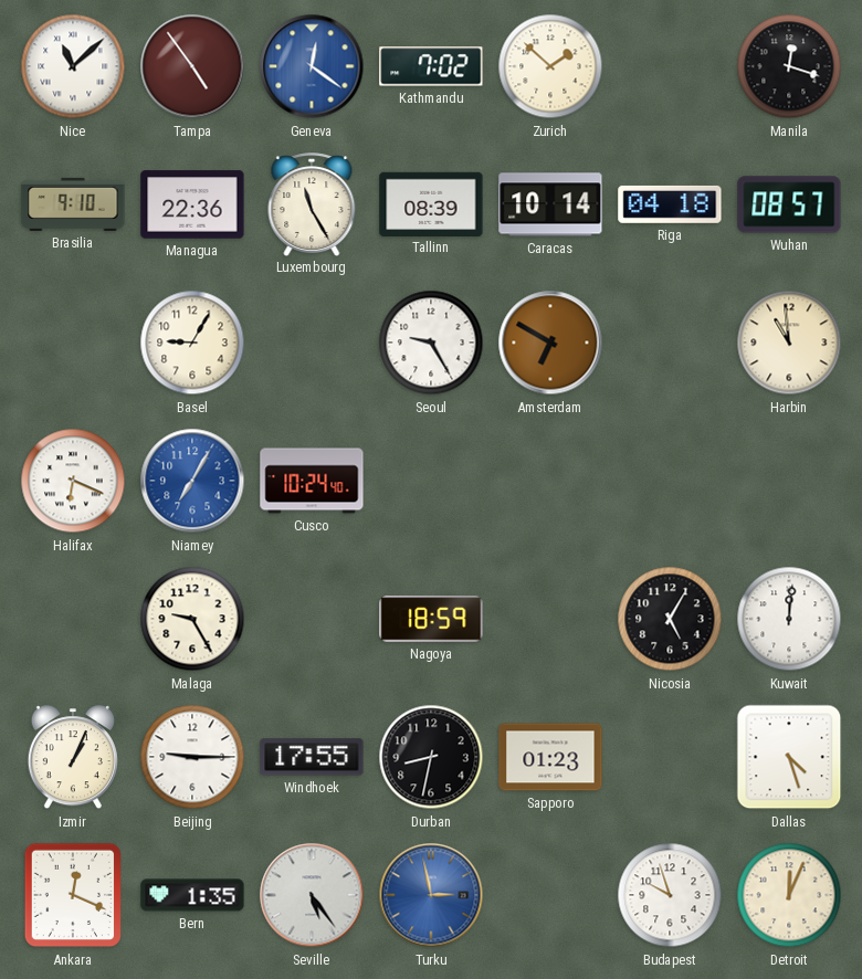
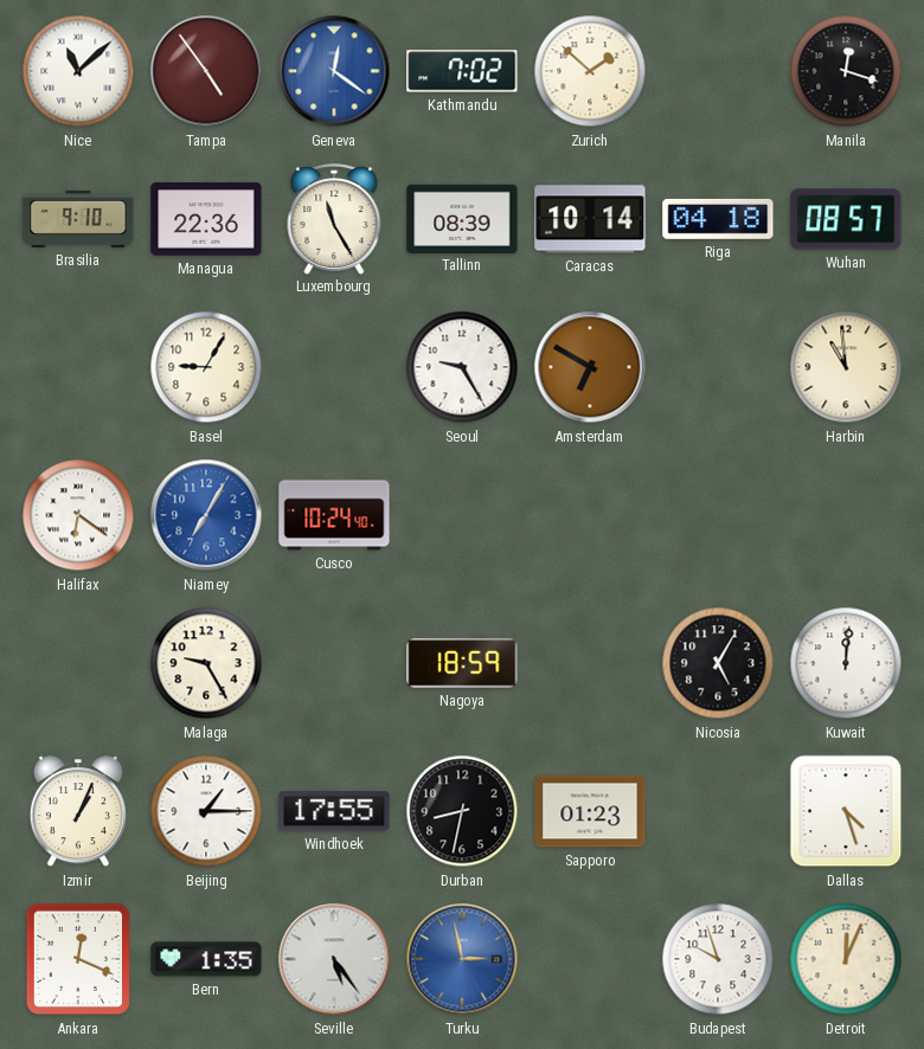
Halifax: 6:19 -> 6:21
Beijing: 9:15 -> 1:15
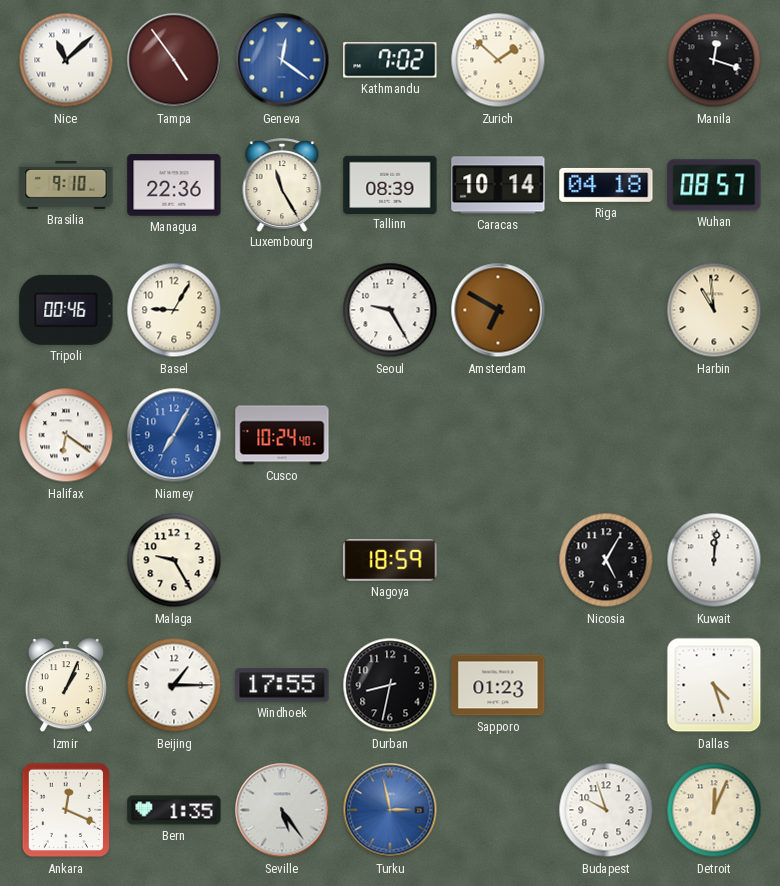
Tripoli: none -> 00:46
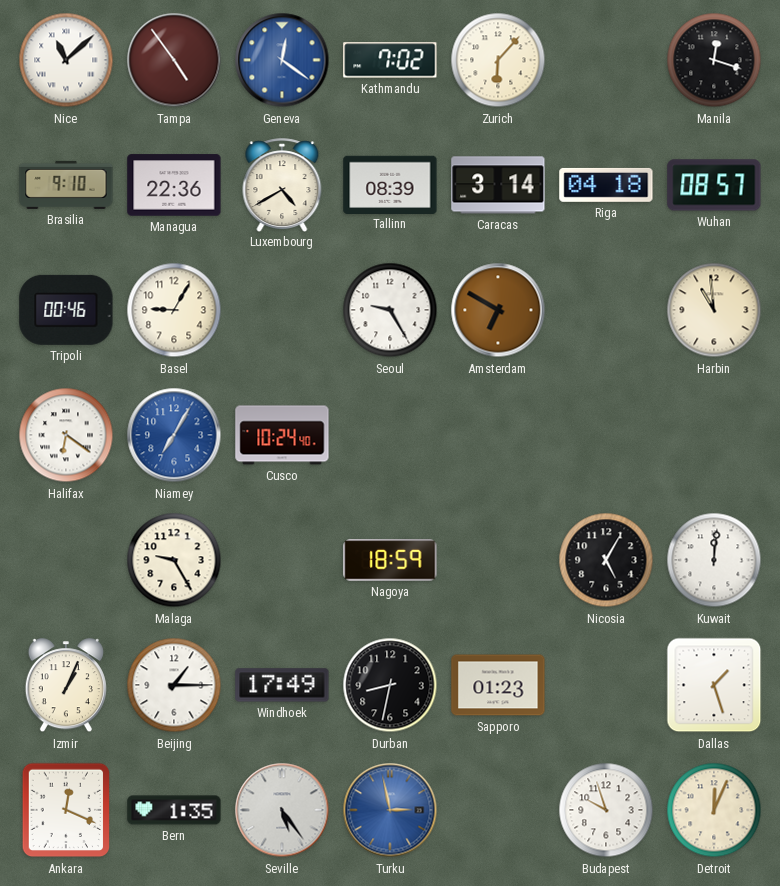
Zurich: 1:52 -> 6:07
Luxembourg: 11:25 -> 4:40
Caracas: 10:14 -> 3:14
Windhoek: 17:55 -> 17:49
Dallas: 4:27 -> 1:27
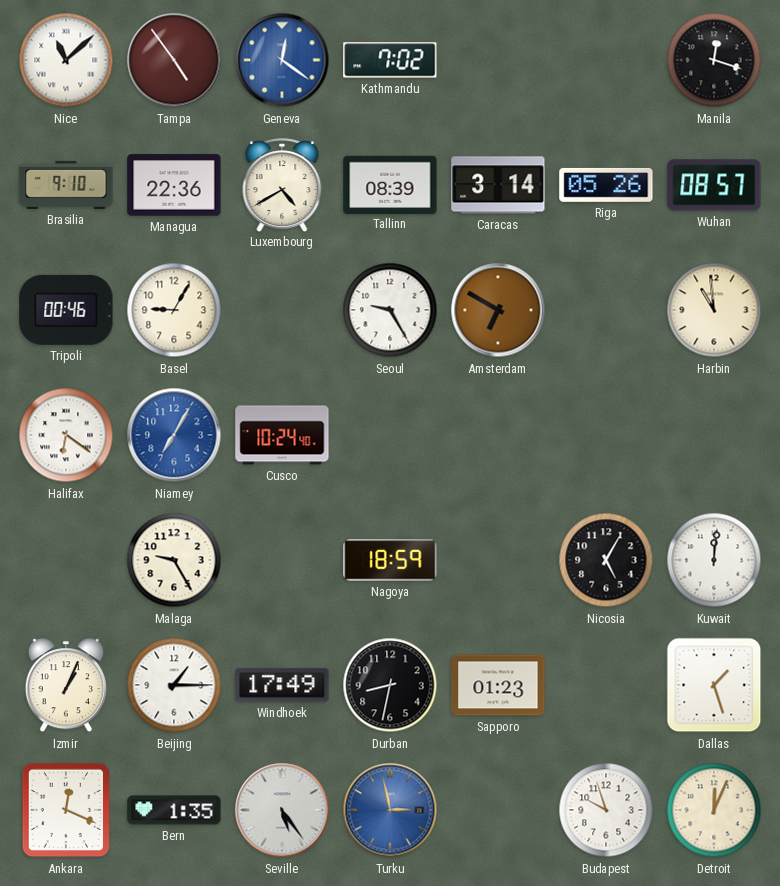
Zurich: 6:07 -> none
Riga: 04:18 -> 05:26
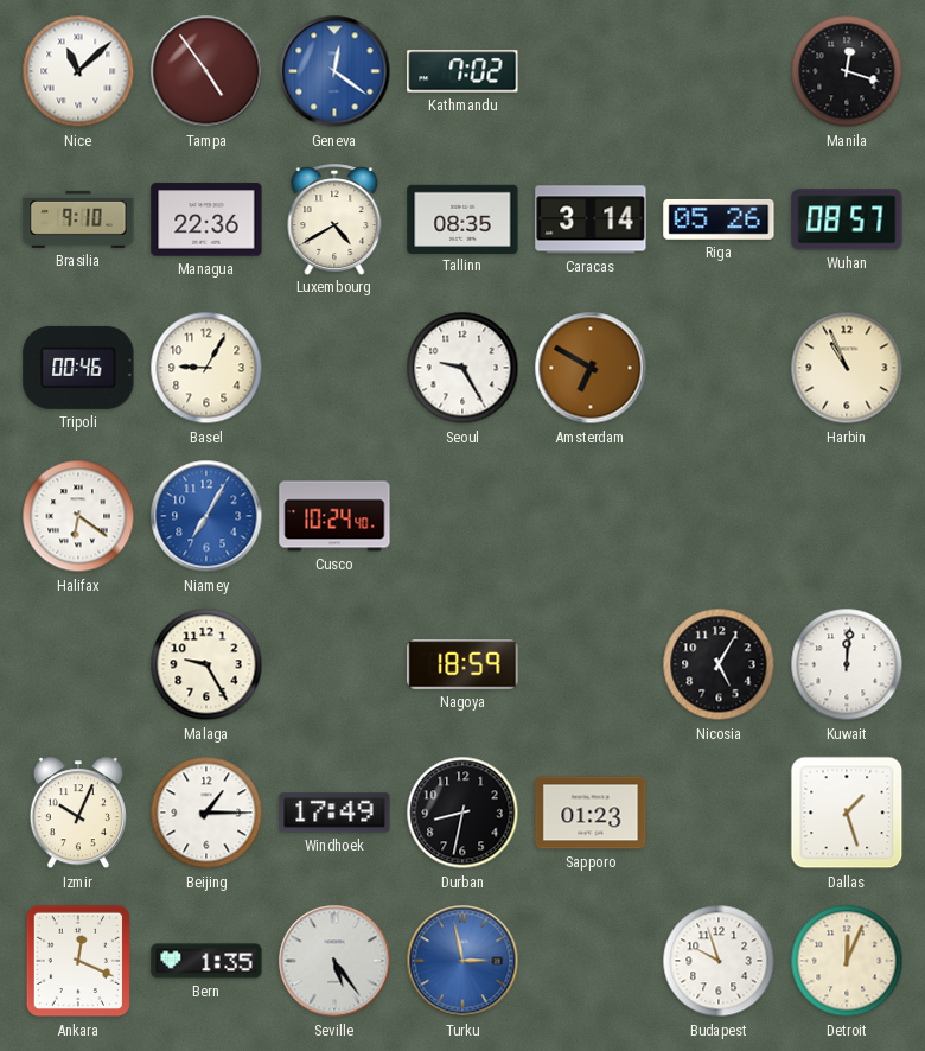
Tallinn: 08:39 -> 08:35
Harbin: 10:59 -> 10:56
Izmir: 1:04 -> 10:04
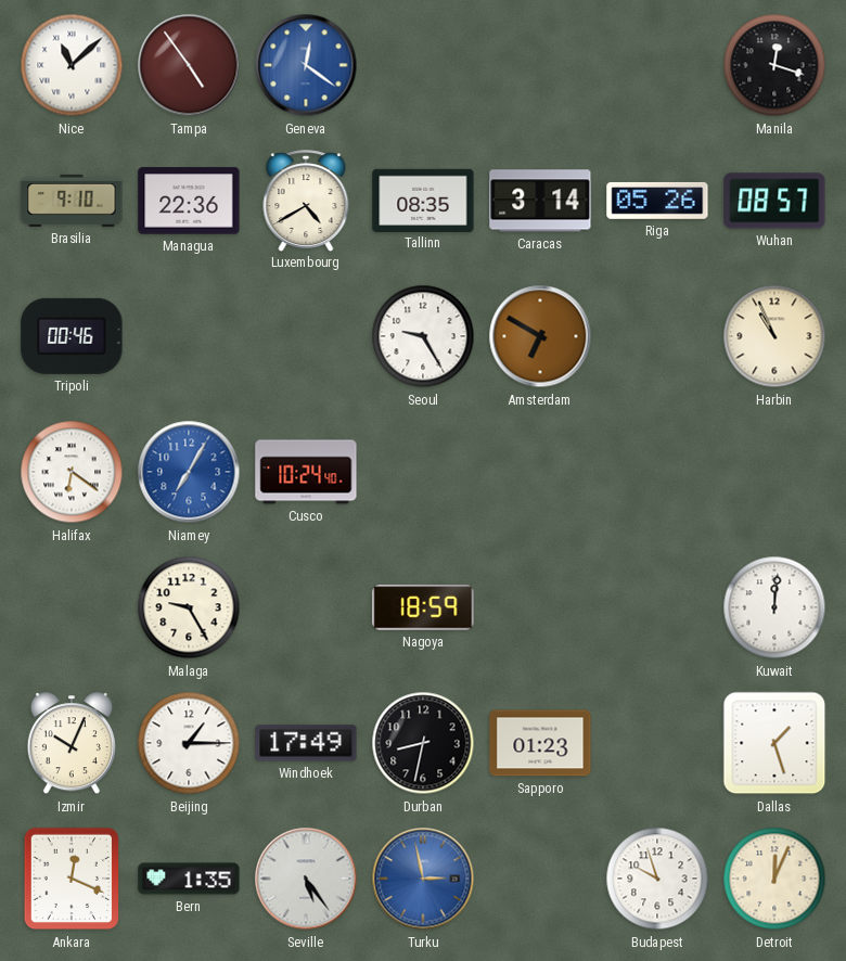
Kathmandu: 7:02 -> none
Basel: 9:05 -> none
Nicosia: 5:05 -> none
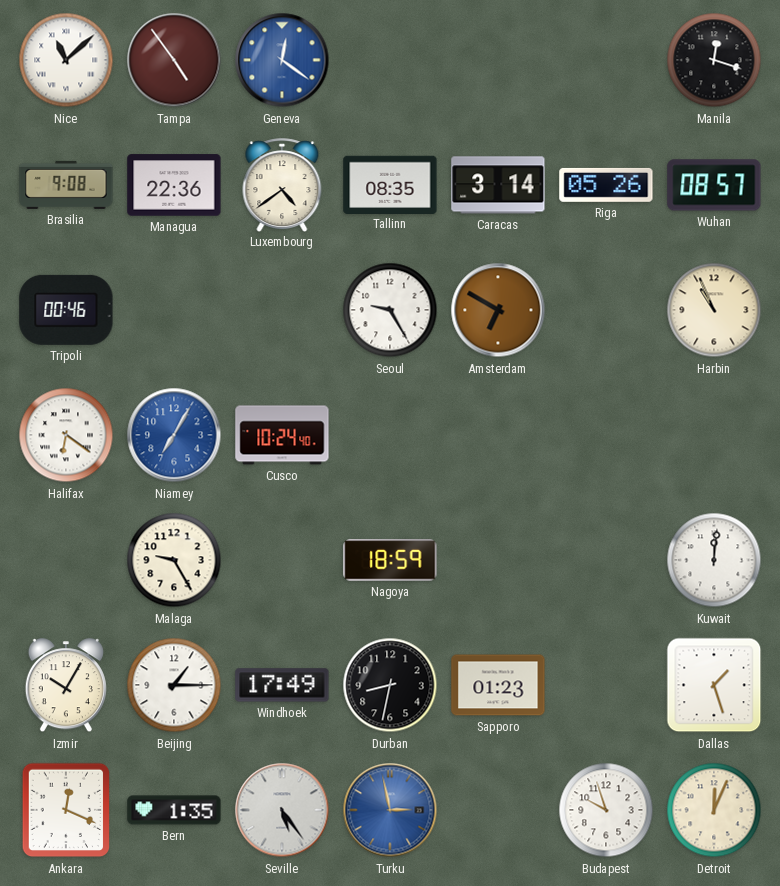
Brasilia: 9:10 -> 9:08
Luxembourg: 4:40 -> 4:39
Izmir: 10:04 -> 10:05
